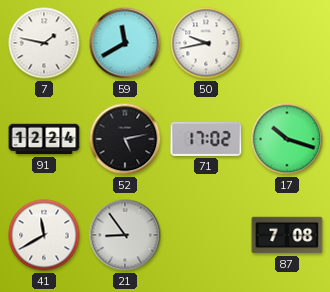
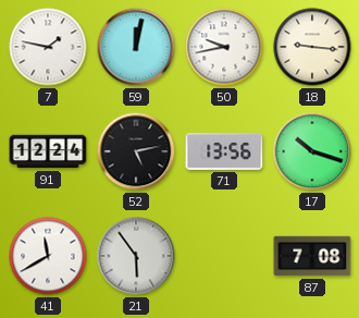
59: 11:40 -> 12:02
18: none -> 9:16
71: 17:02 -> 13:56
21: 8:54 -> 5:54
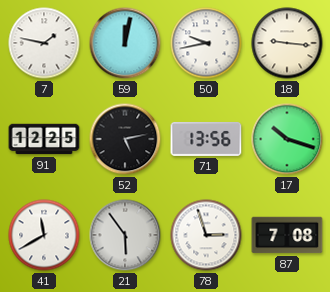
91: 12:24 -> 12:25
78: none -> 2:57
